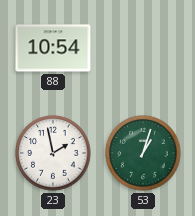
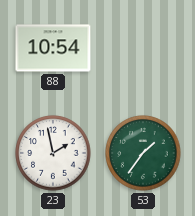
53: 1:03 -> 1:36
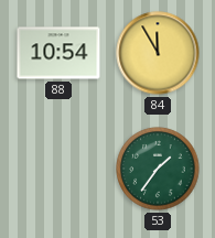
84: none -> 11:55
23: 1:58 -> none
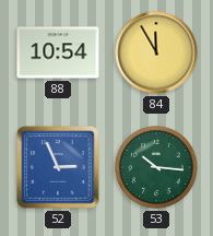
52: none -> 2:56
53: 1:36 -> 10:16
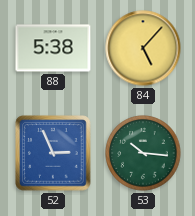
88: 10:54 -> 5:38
84: 11:55 -> 5:07
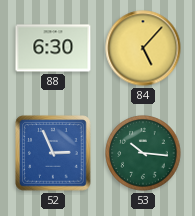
88: 5:38 -> 6:30
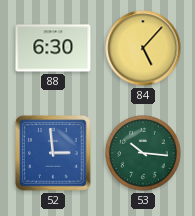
52: 2:56 -> 2:59
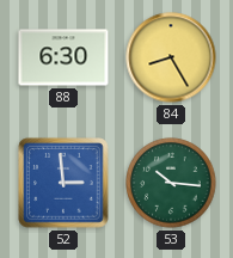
84: 5:07 -> 8:25
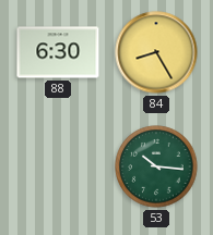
52: 2:59 -> none
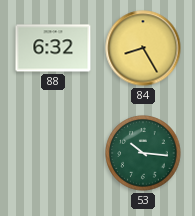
88: 6:30 -> 6:32
